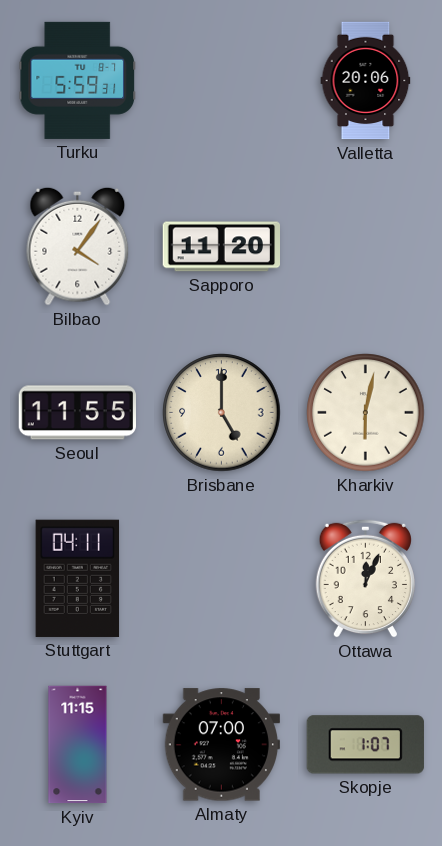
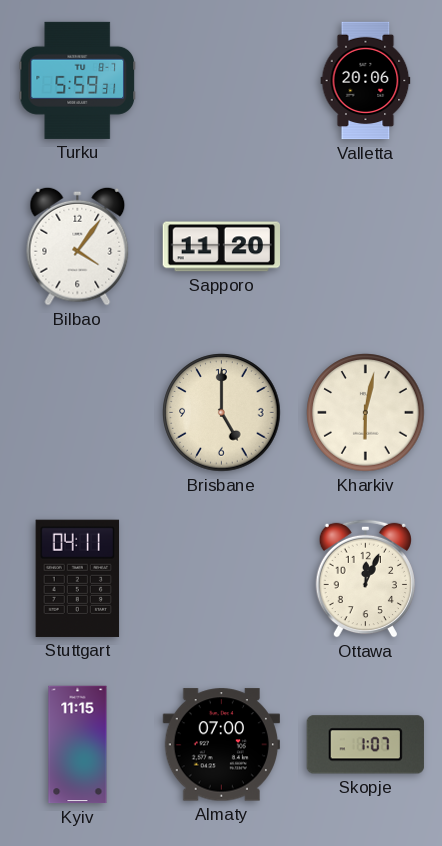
Seoul: 11:55 -> none
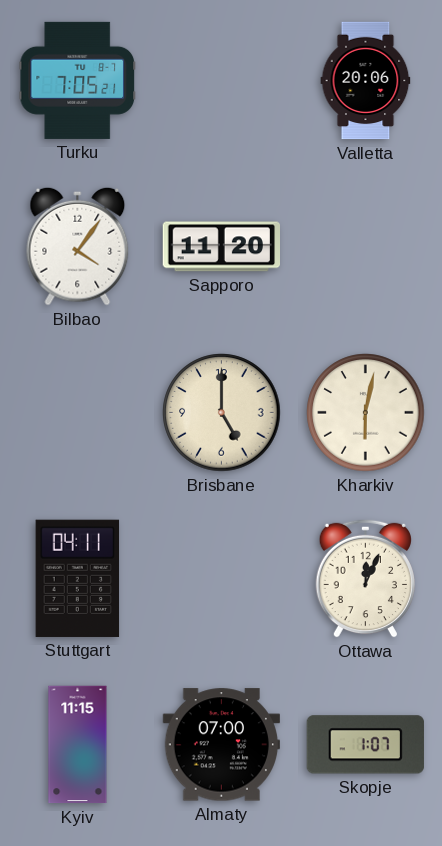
Turku: 5:59 -> 7:05
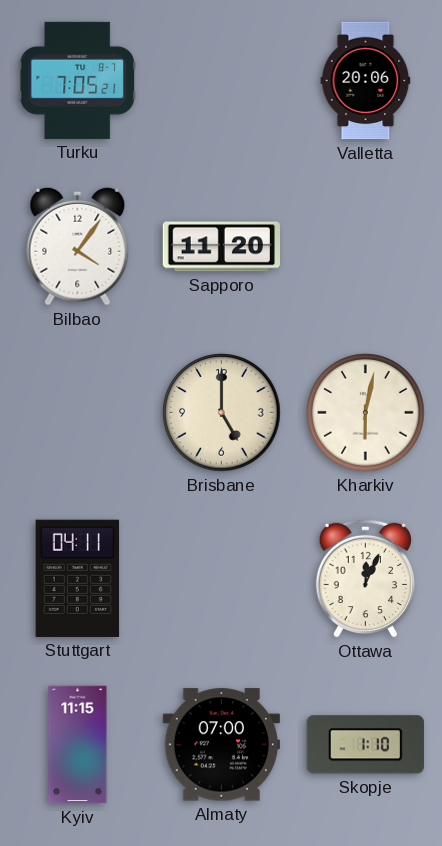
Skopje: 1:07 -> 1:10
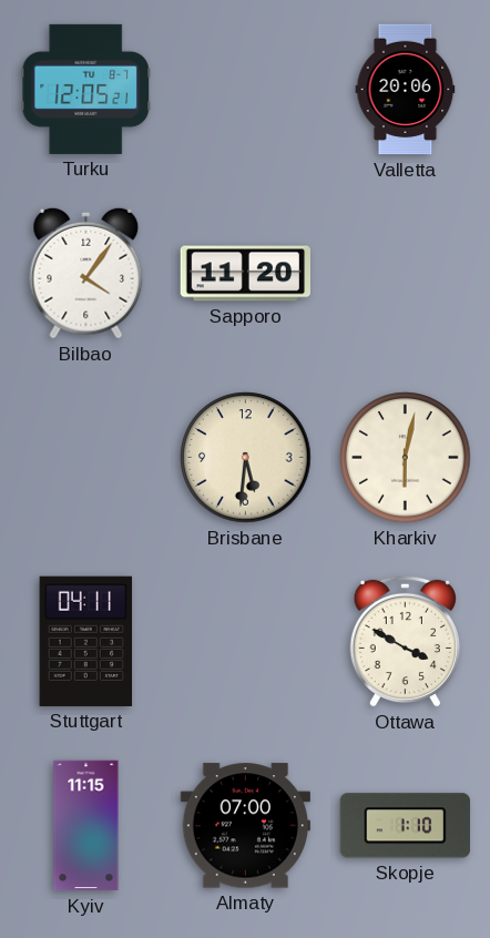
Turku: 7:05 -> 12:05
Brisbane: 5:00 -> 5:31
Ottawa: 12:04 -> 3:50
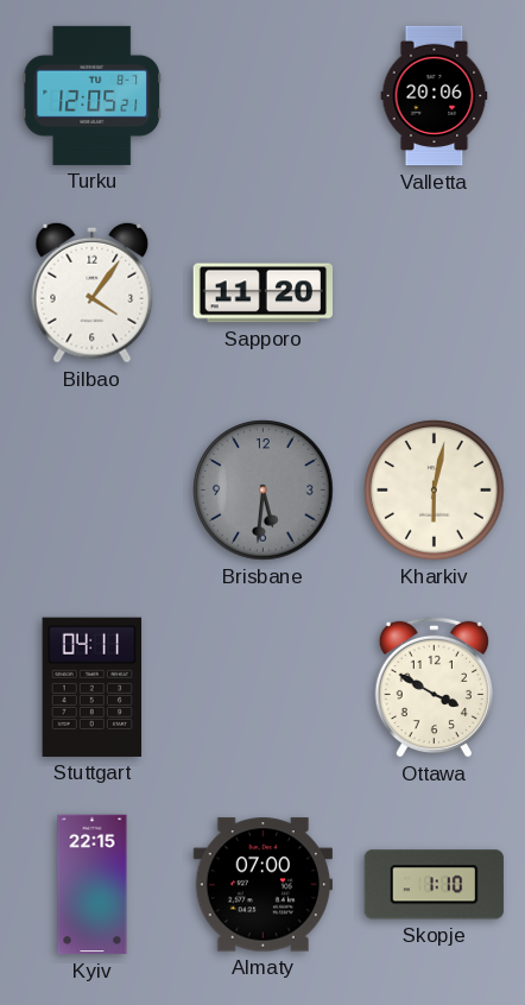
Brisbane dial: cream -> grey
Kyiv: 11:15 -> 22:15
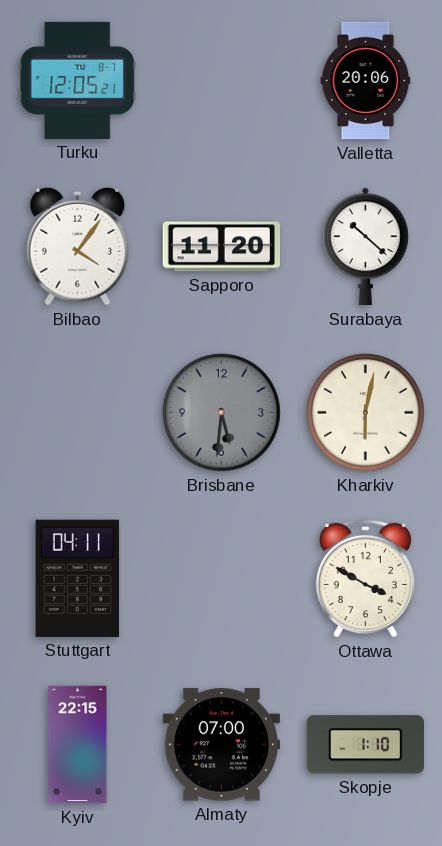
Surabaya: none -> 10:22
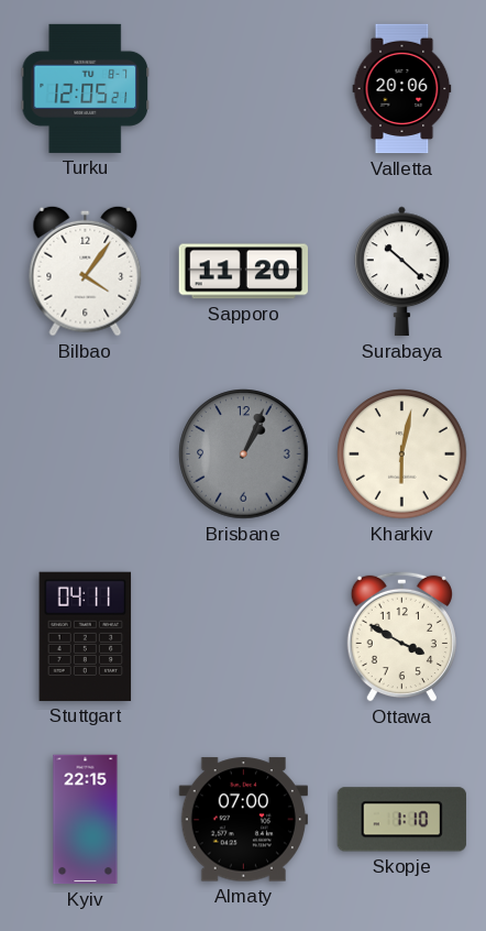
Brisbane: 5:31 -> 1:04
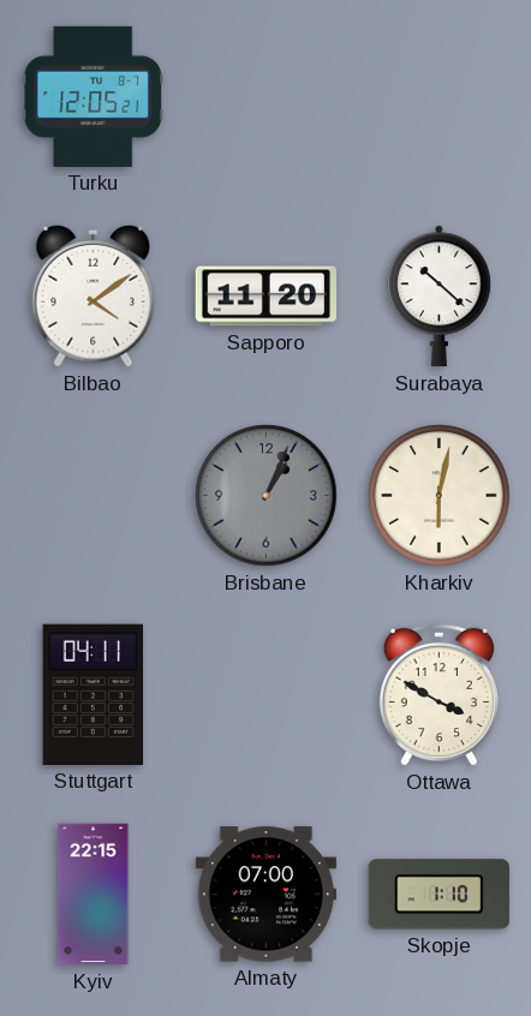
Valletta: 20:06 -> none
Bilbao: 4:06 -> 4:09
